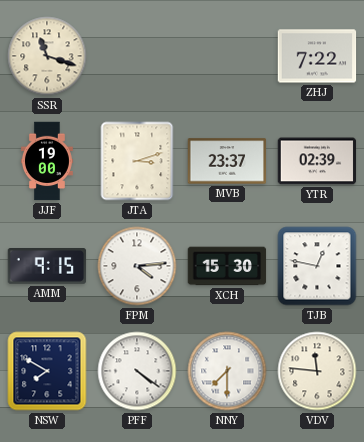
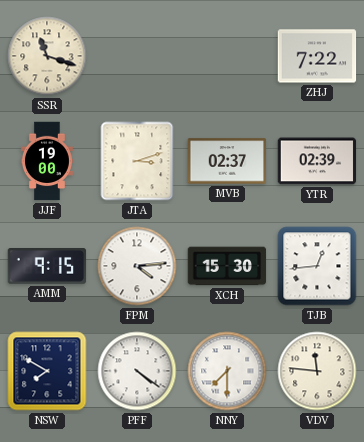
MVB: 23:37 -> 02:37
TJB: 12:47 -> 12:44
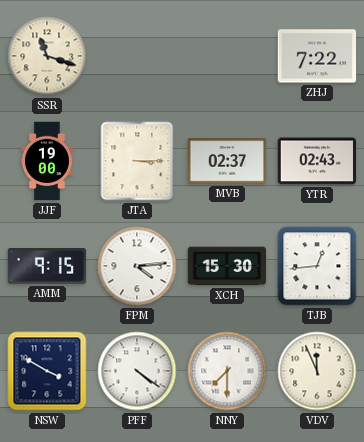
JTA: 3:12 -> 3:15
YTR: 02:39 -> 02:43
NSW: 7:50 -> 3:50
VDV: 11:46 -> 11:56
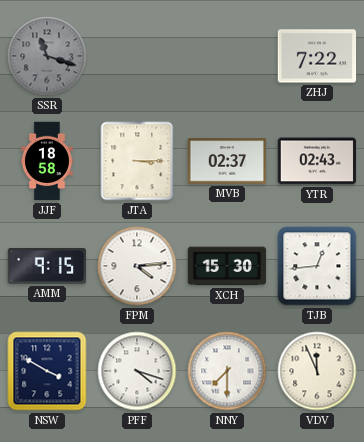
SSR dial: cream -> grey
JJF: 19:00 -> 18:58
PFF: 4:21 -> 4:18
